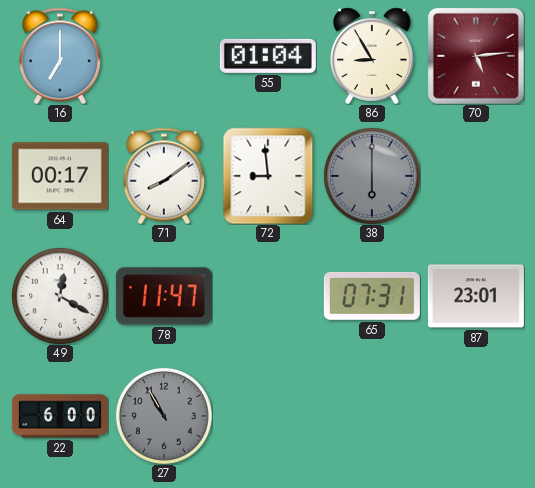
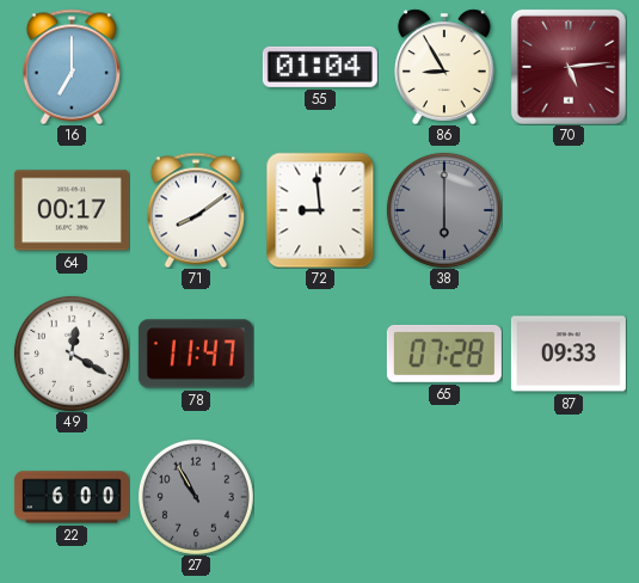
65: 07:31 -> 07:28
87: 23:01 -> 09:33
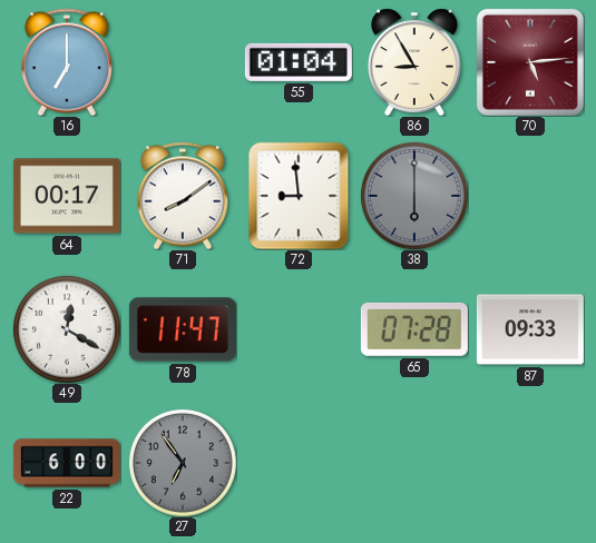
27: 10:55 -> 6:54
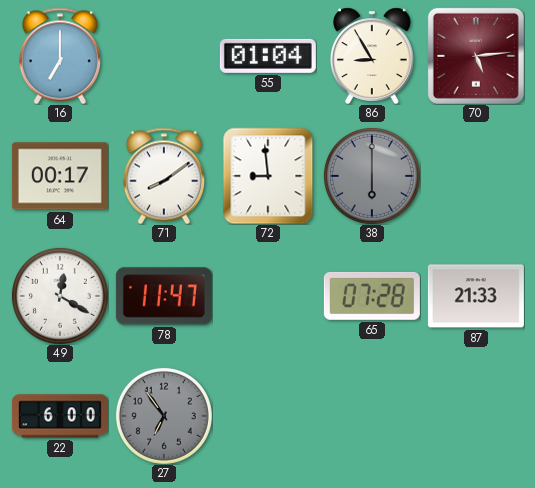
87: 09:33 -> 21:33
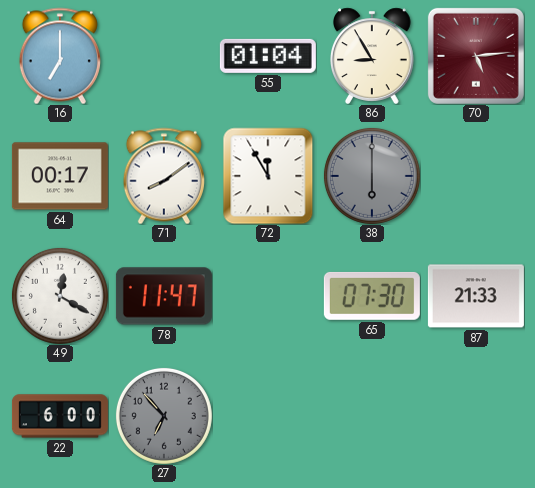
72: 8:59 -> 11:55
65: 07:28 -> 07:30
27: 6:54 -> 6:53
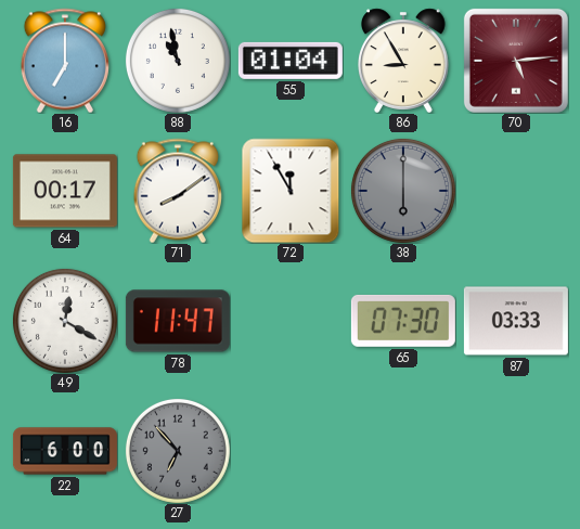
88: none -> 10:58
87: 21:33 -> 03:33
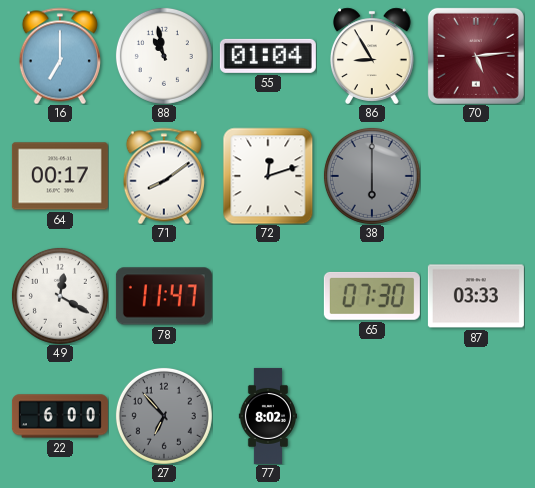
72: 11:55 -> 12:12
77: none -> 8:02
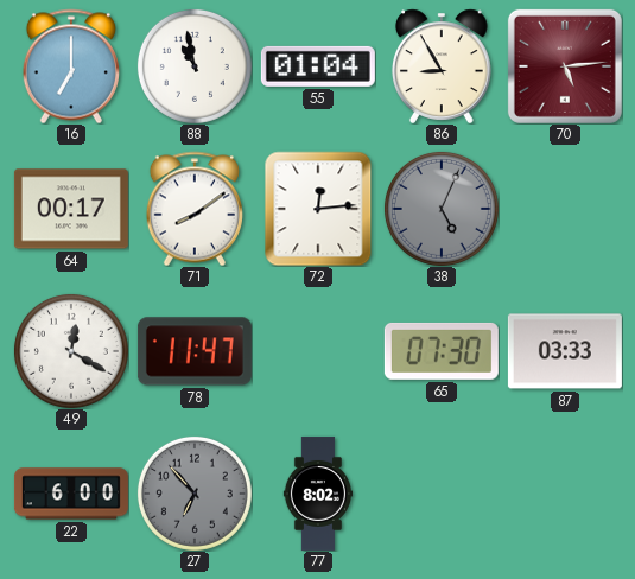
72: 12:12 -> 12:14
38: 6:00 -> 5:04
